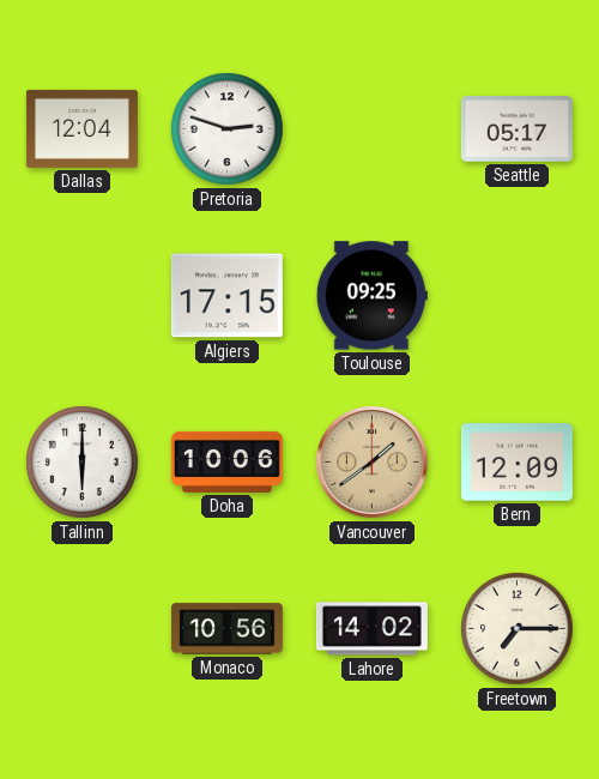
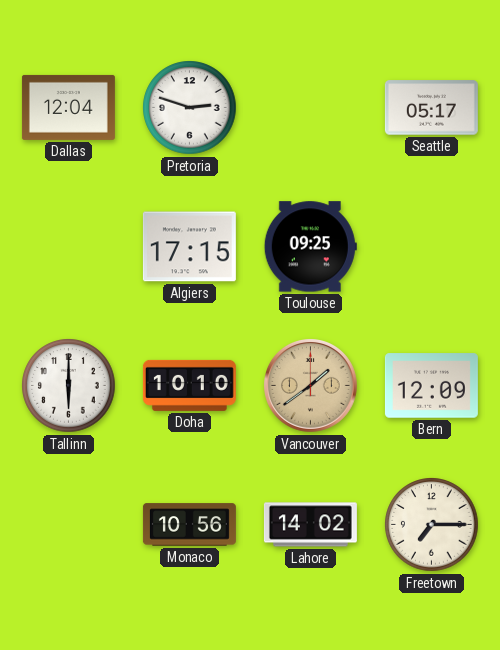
Doha: 10:06 -> 10:10
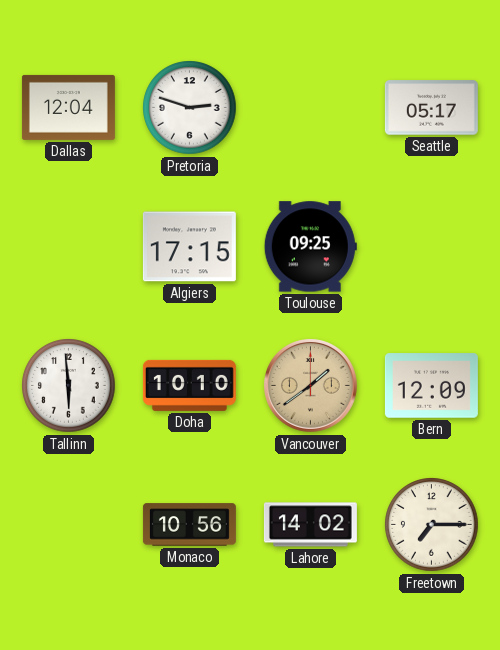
Tallinn: 6:00 -> 5:59
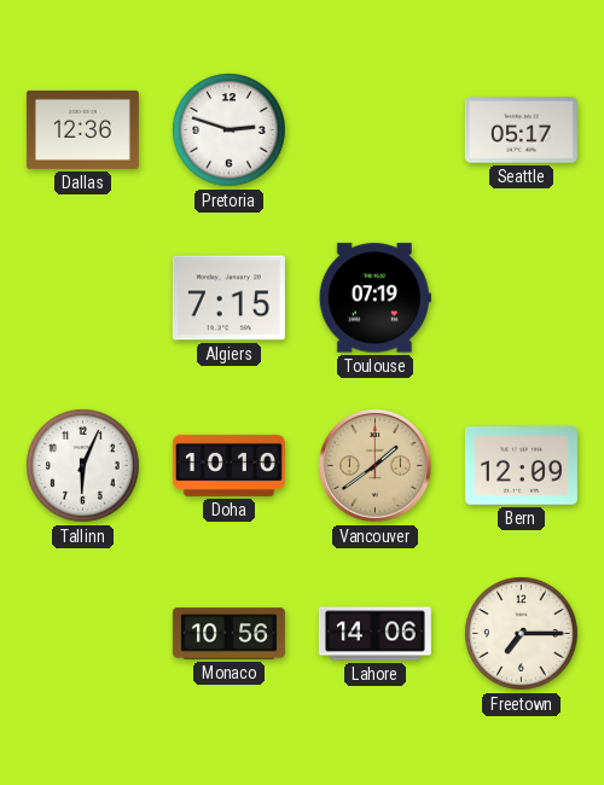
Dallas: 12:04 -> 12:36
Algiers: 17:15 -> 7:15
Toulouse: 09:25 -> 07:19
Tallinn: 5:59 -> 6:04
Lahore: 14:02 -> 14:06
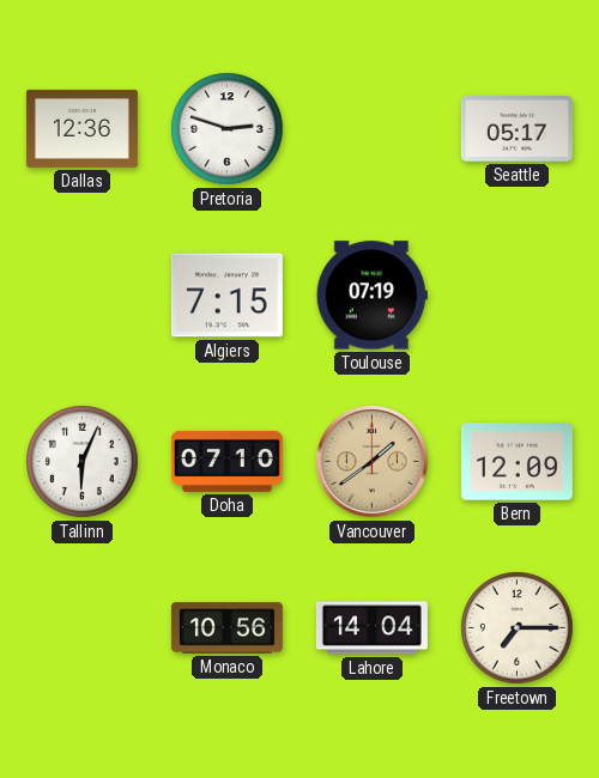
Doha: 10:10 -> 07:10
Lahore: 14:06 -> 14:04
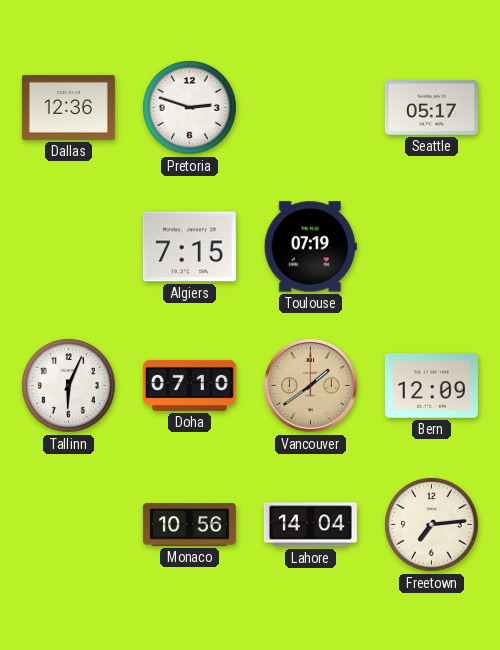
Freetown: 7:15 -> 7:14
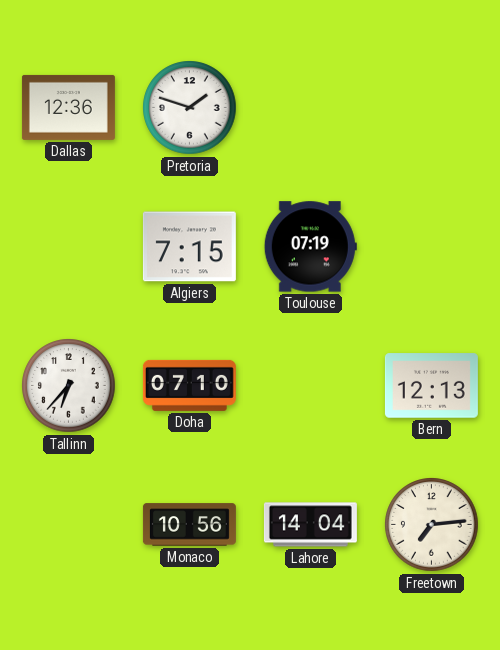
Pretoria: 2:48 -> 1:48
Seattle: 05:17 -> none
Tallinn: 6:04 -> 6:37
Vancouver: 1:39 -> none
Bern: 12:09 -> 12:13
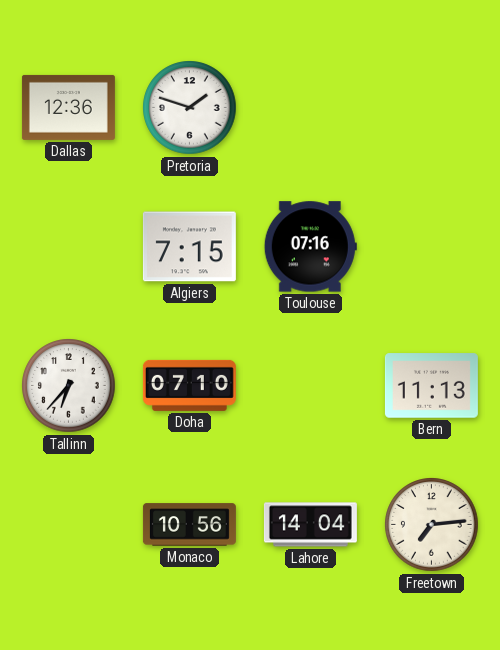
Toulouse: 07:19 -> 07:16
Bern: 12:13 -> 11:13
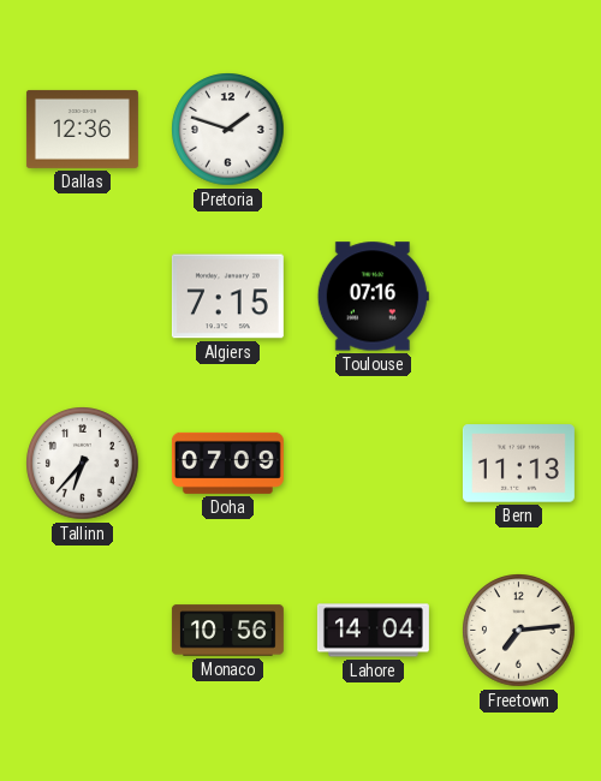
Doha: 07:10 -> 07:09
